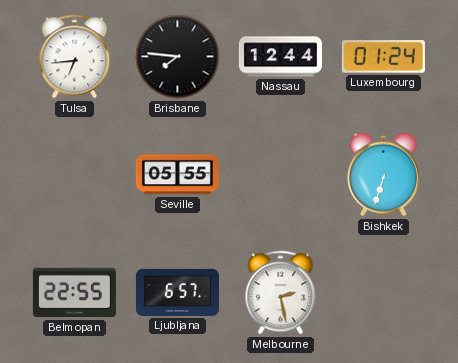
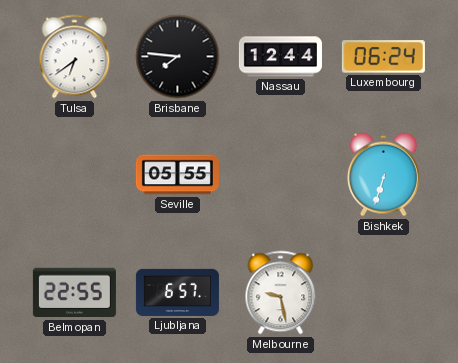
Tulsa: 6:44 -> 6:39
Luxembourg: 01:24 -> 06:24
Melbourne: 2:28 -> 9:28
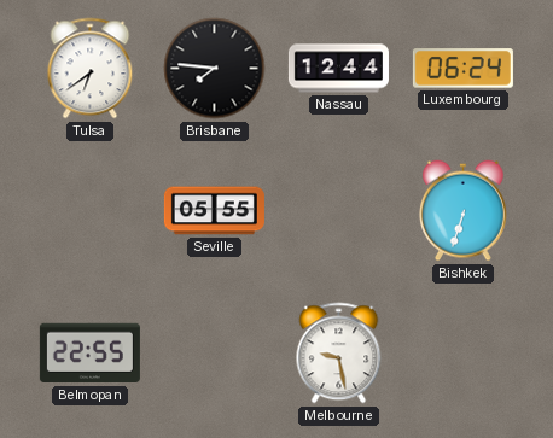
Ljubljana: 6:57 -> none
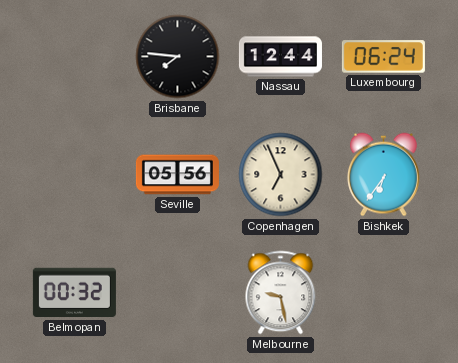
Tulsa: 6:39 -> none
Seville: 05:55 -> 05:56
Copenhagen: none -> 6:56
Bishkek: 6:33 -> 6:36
Belmopan: 22:55 -> 00:32
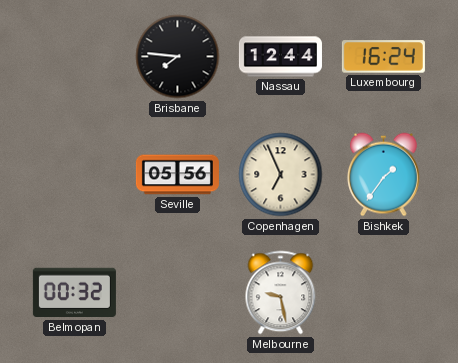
Luxembourg: 06:24 -> 16:24
Bishkek: 6:36 -> 1:36
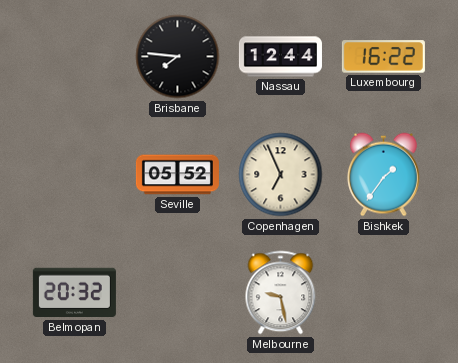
Luxembourg: 16:24 -> 16:22
Seville: 05:56 -> 05:52
Belmopan: 00:32 -> 20:32
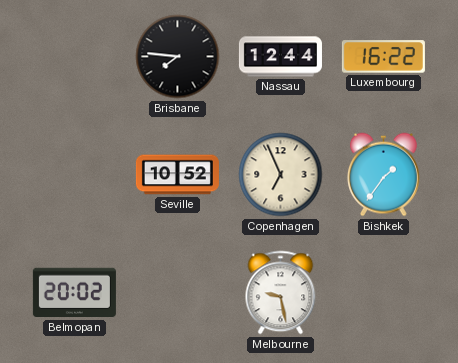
Seville: 05:52 -> 10:52
Belmopan: 20:32 -> 20:02
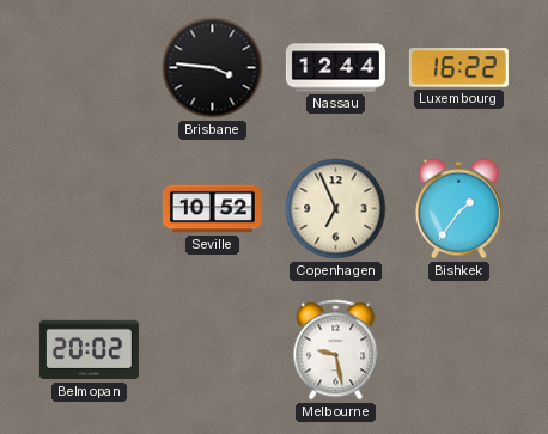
Brisbane: 7:46 -> 3:46
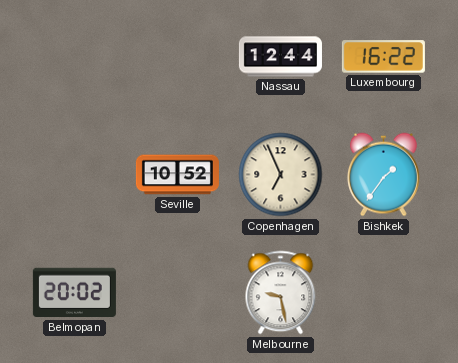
Brisbane: 3:46 -> none
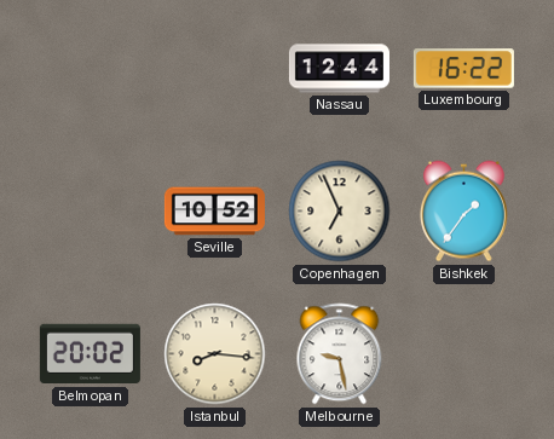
Istanbul: none -> 8:16
